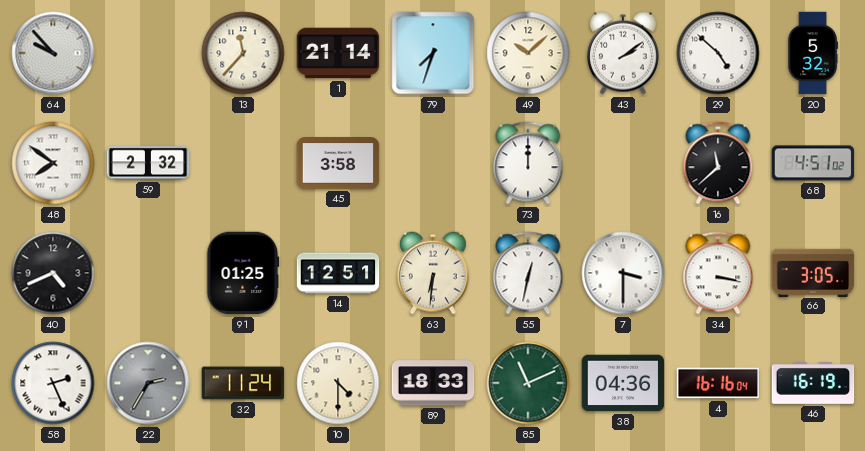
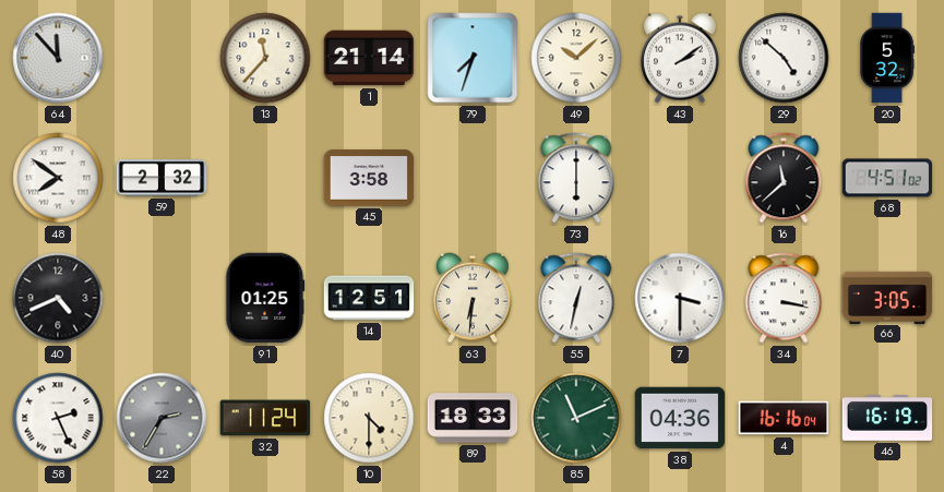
64: 9:53 -> 11:53
73: 12:00 -> 6:00
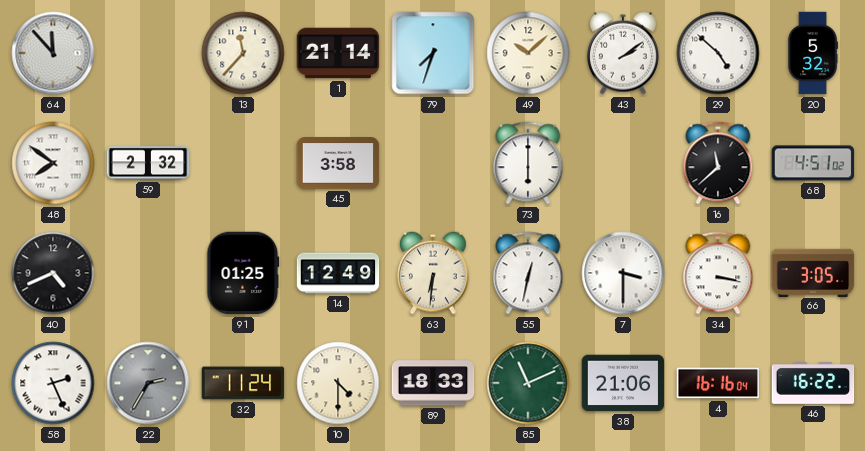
14: 12:51 -> 12:49
38: 04:36 -> 21:06
46: 16:19 -> 16:22
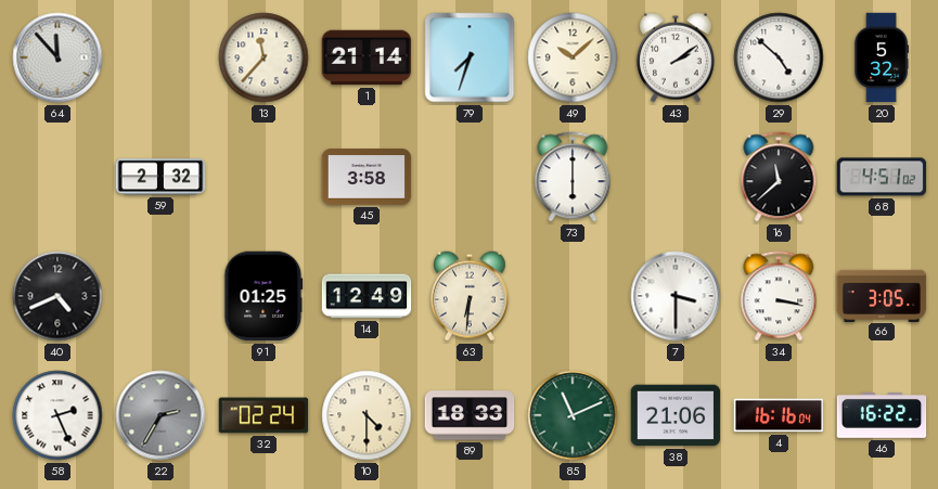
48: 7:51 -> none
55: 12:32 -> none
32: 11:24 -> 02:24
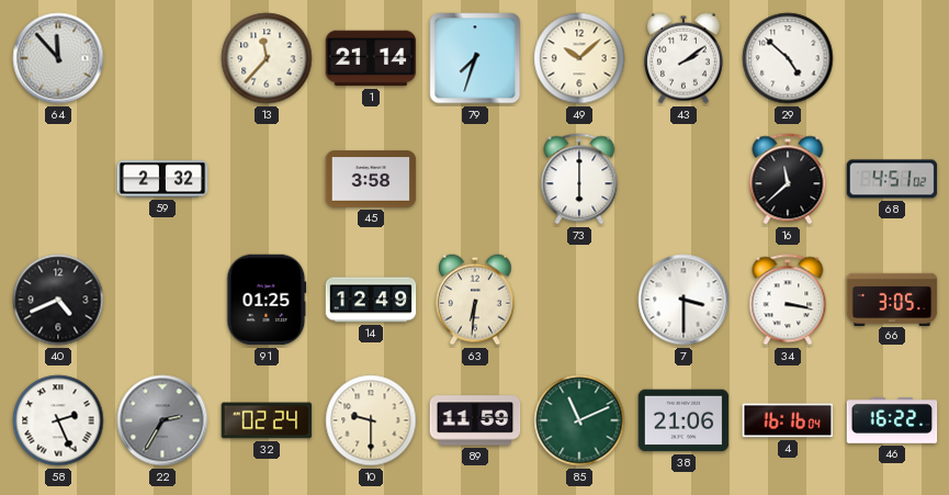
20: 5:32 -> none
10: 4:30 -> 9:30
89: 18:33 -> 11:59
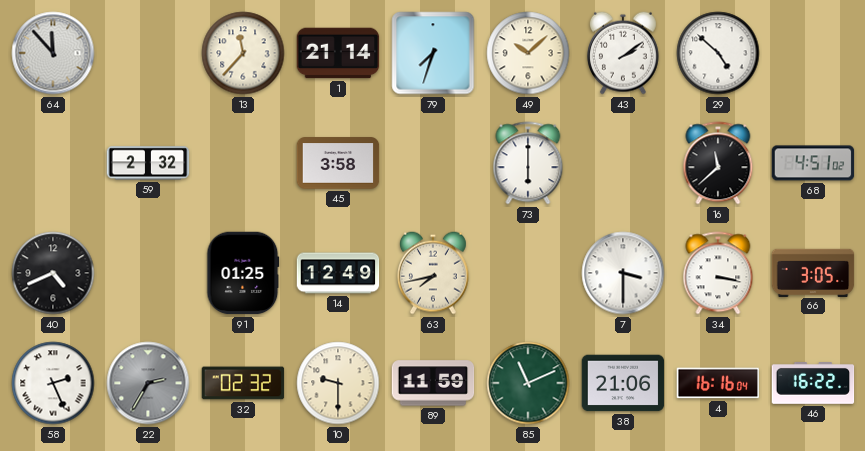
63: 6:31 -> 7:43
32: 02:24 -> 02:32
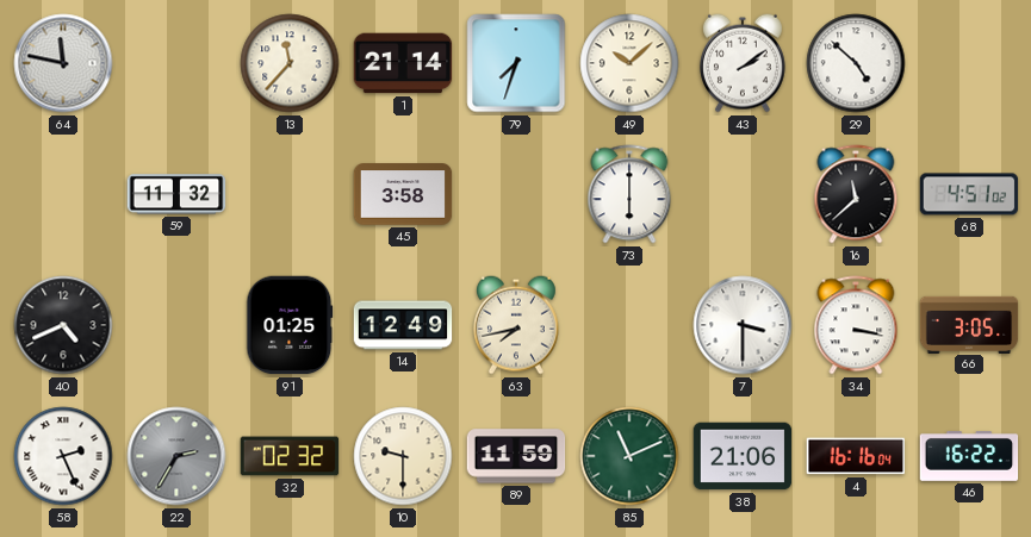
64: 11:53 -> 11:47
59: 2:32 -> 11:32
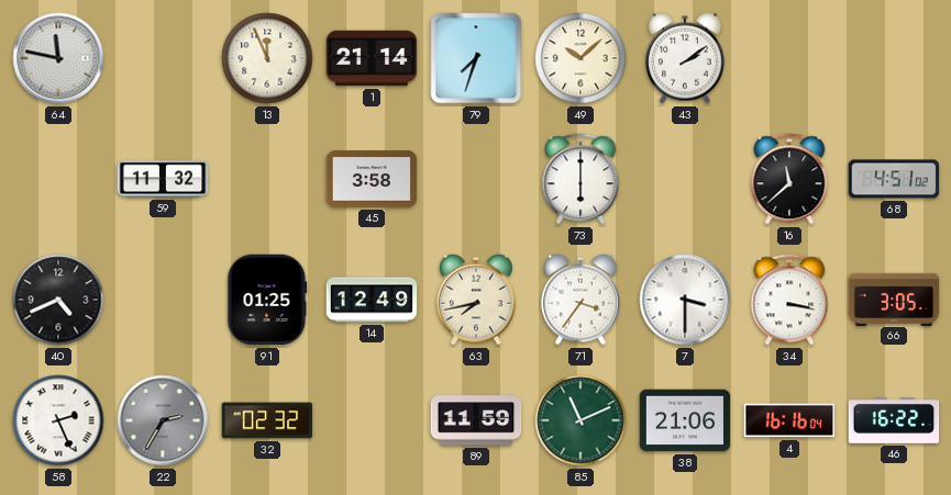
13: 11:37 -> 11:56
29: 4:52 -> none
71: none -> 3:36
10: 9:30 -> none
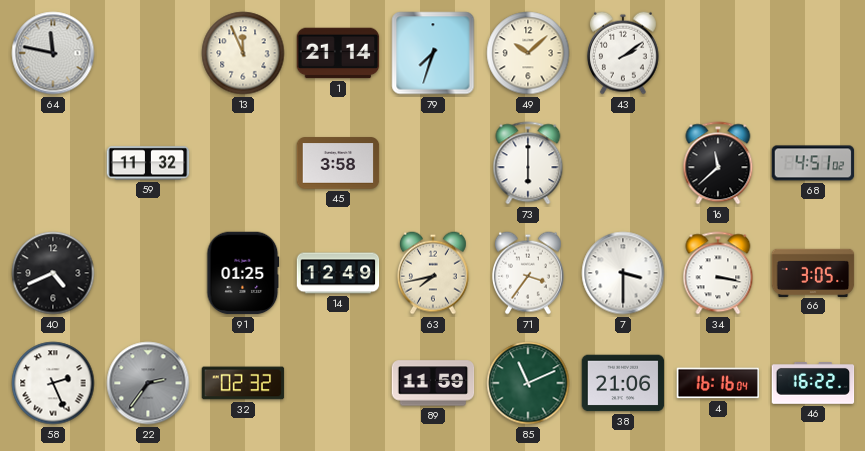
22: 2:35 -> 2:36
